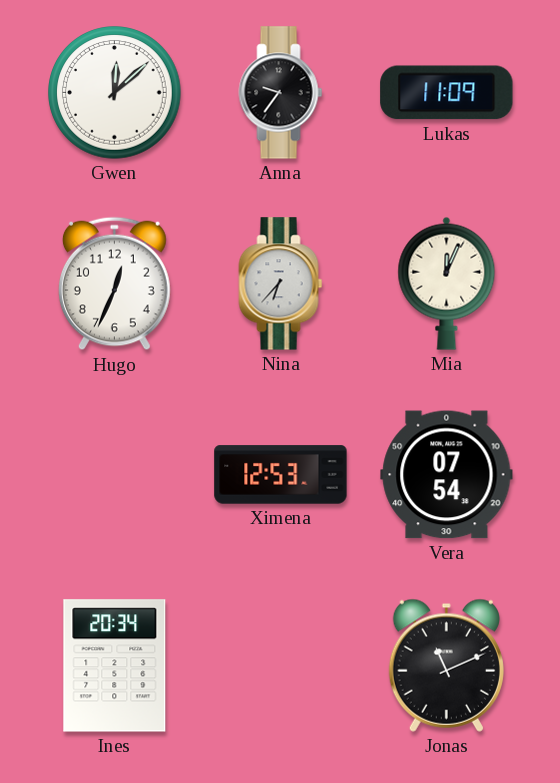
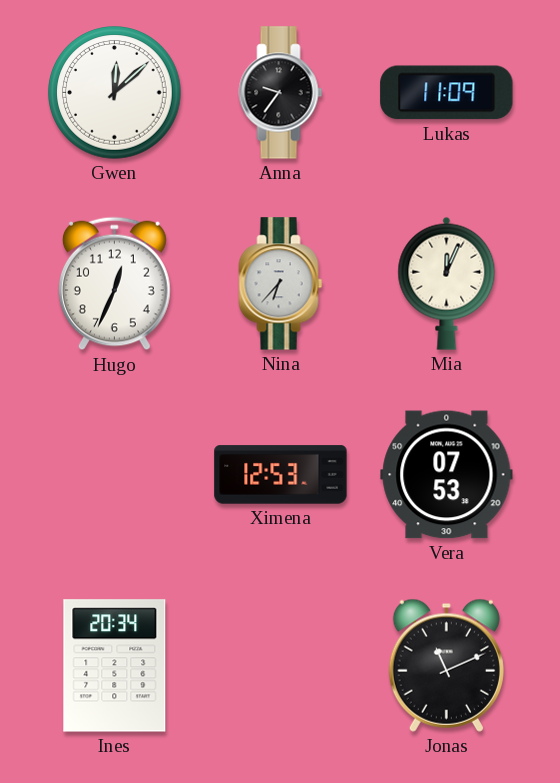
Vera: 07:54 -> 07:53
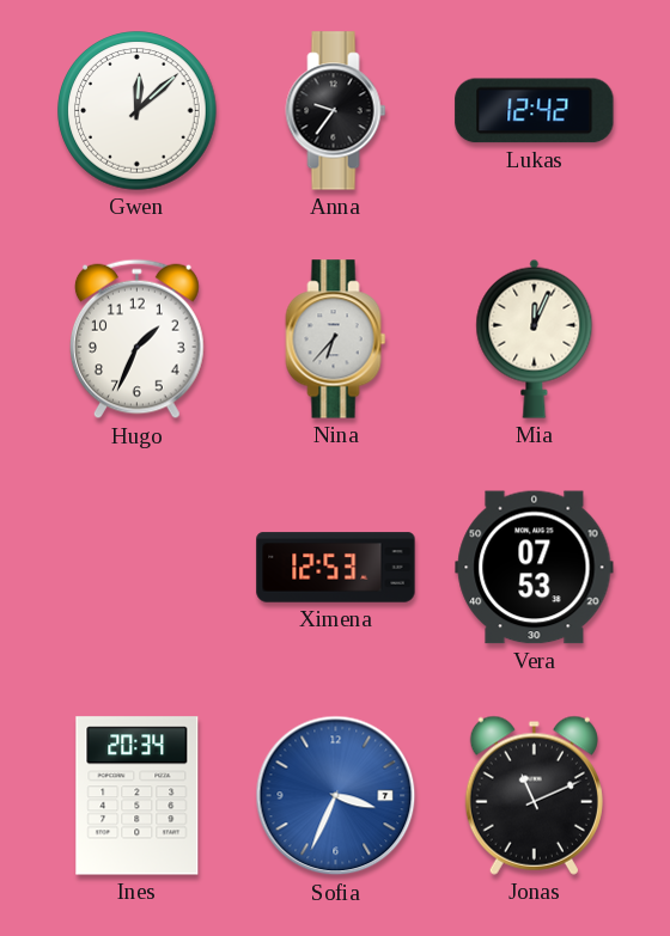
Lukas: 11:09 -> 12:42
Hugo: 12:34 -> 1:34
Sofia: none -> 3:34
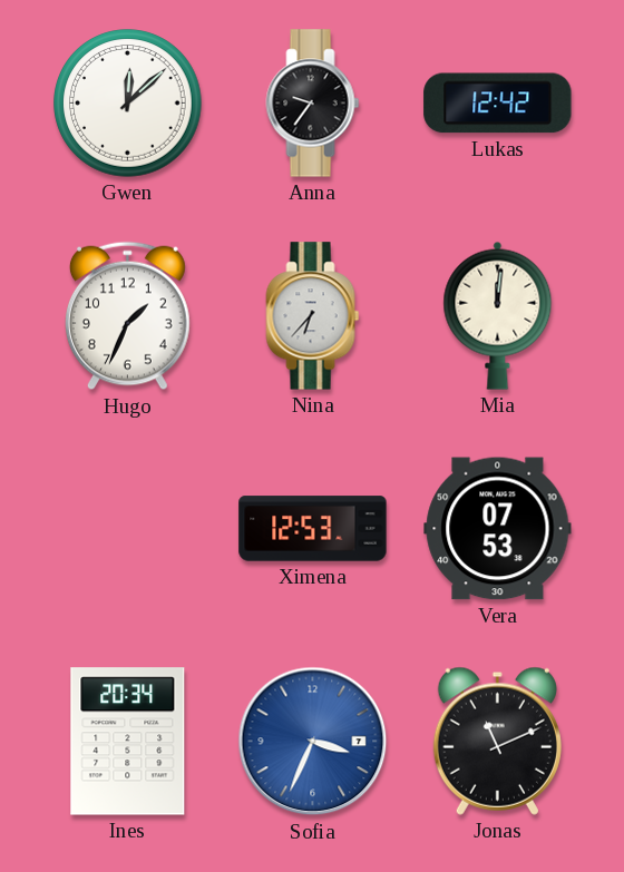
Mia: 12:04 -> 12:01
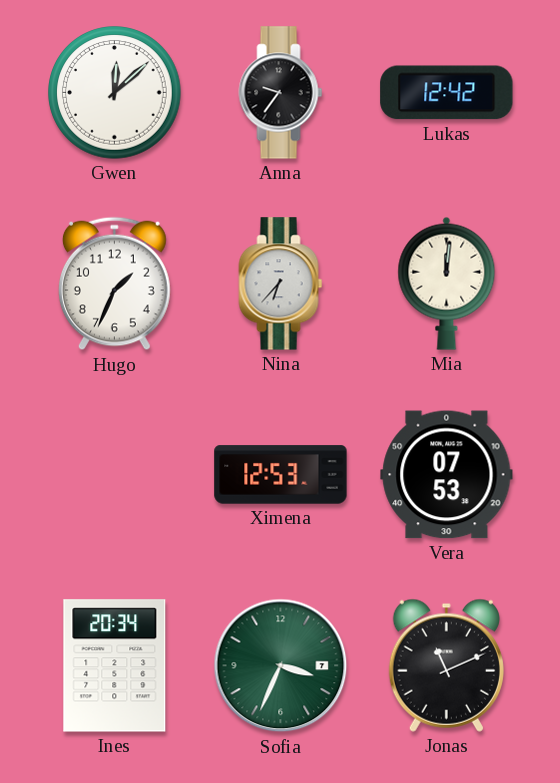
Sofia dial: blue -> green
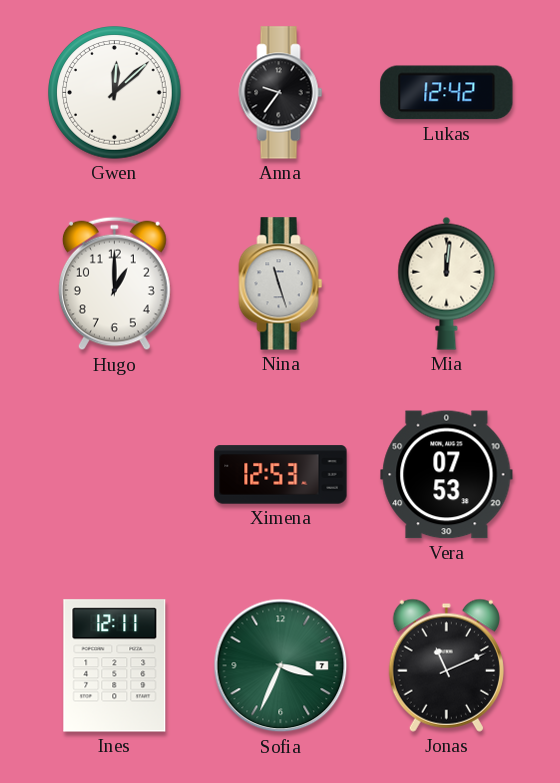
Hugo: 1:34 -> 1:00
Nina: 6:37 -> 11:27
Ines: 20:34 -> 12:11
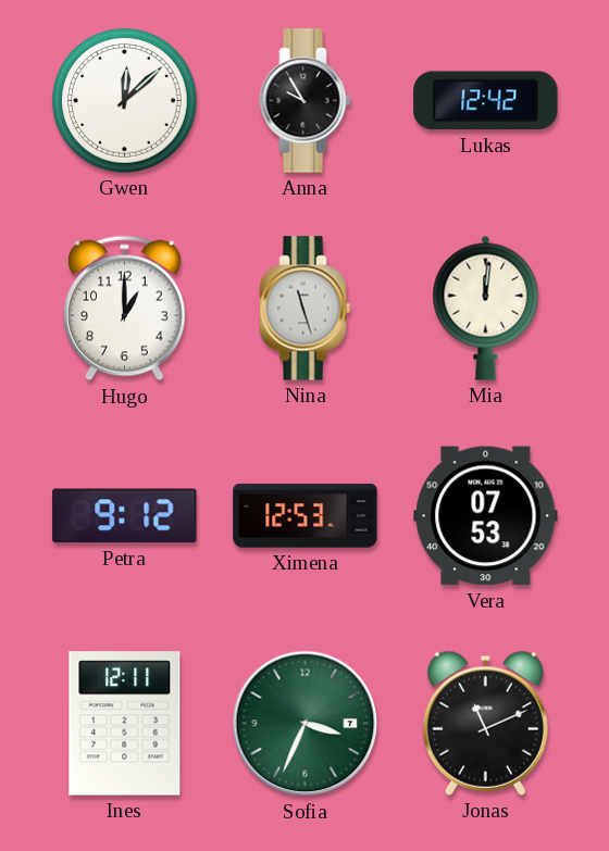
Anna: 9:36 -> 9:55
Petra: none -> 9:12
